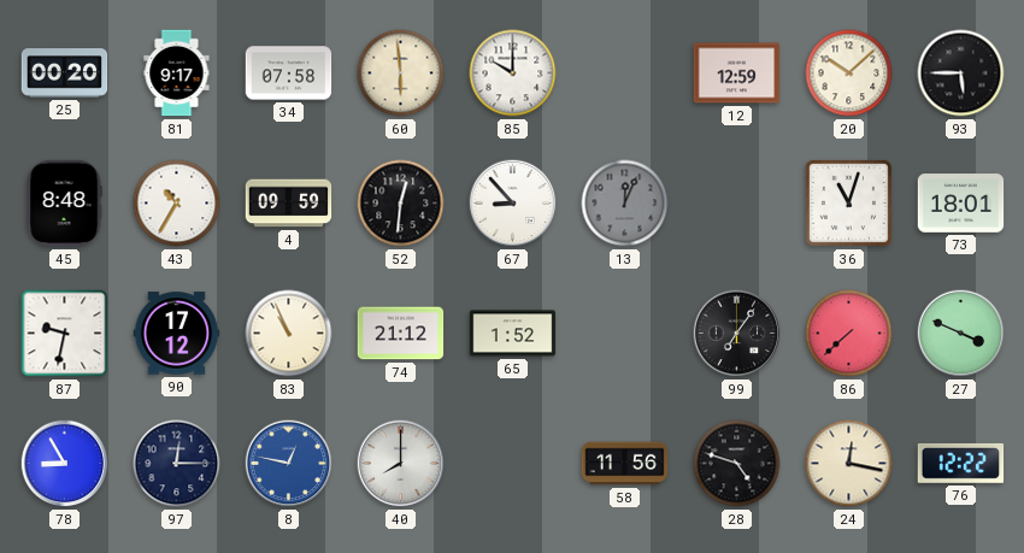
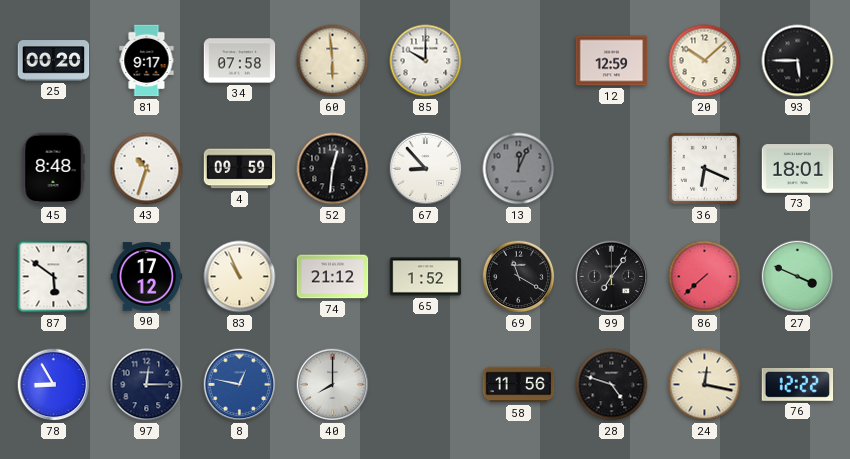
43: 10:35 -> 10:33
36: 11:03 -> 6:19
87: 9:32 -> 5:51
69: none -> 11:20
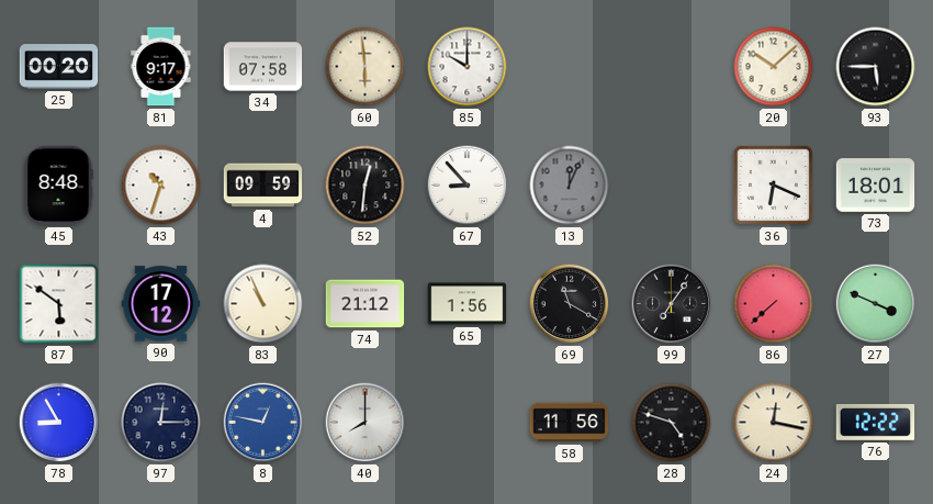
12: 12:59 -> none
65: 1:52 -> 1:56
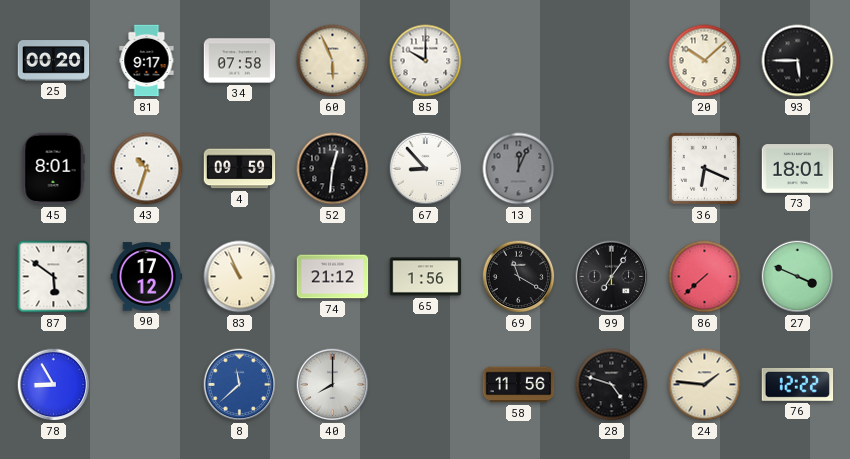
60: 5:59 -> 5:56
45: 8:48 -> 8:01
97: 12:15 -> none
8: 12:47 -> 11:38
24: 12:17 -> 1:46
